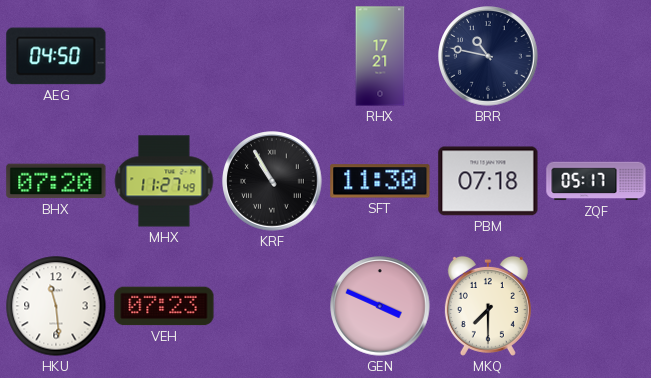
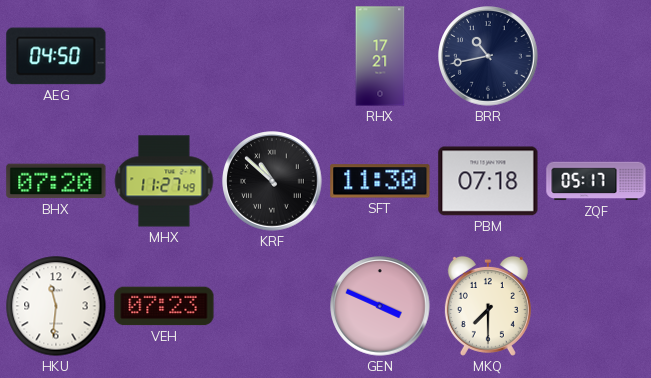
BRR: 10:47 -> 10:43
KRF: 10:55 -> 10:52
HKU: 11:29 -> 11:31
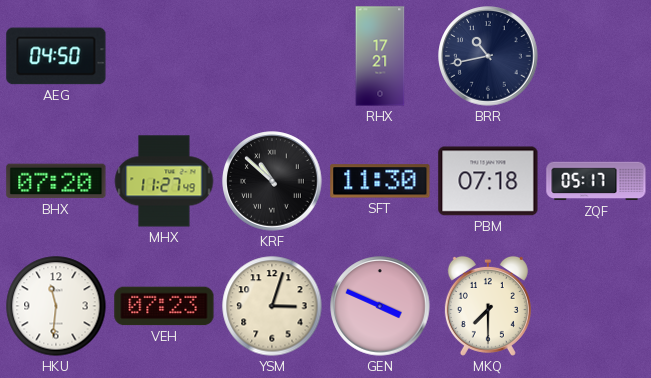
YSM: none -> 3:03
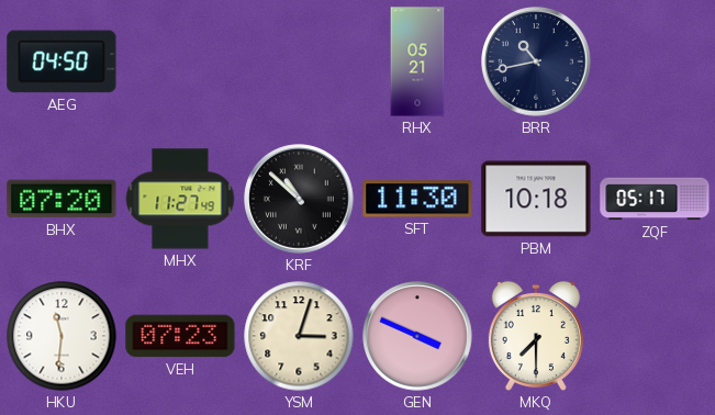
RHX: 17:21 -> 05:21
PBM: 07:18 -> 10:18
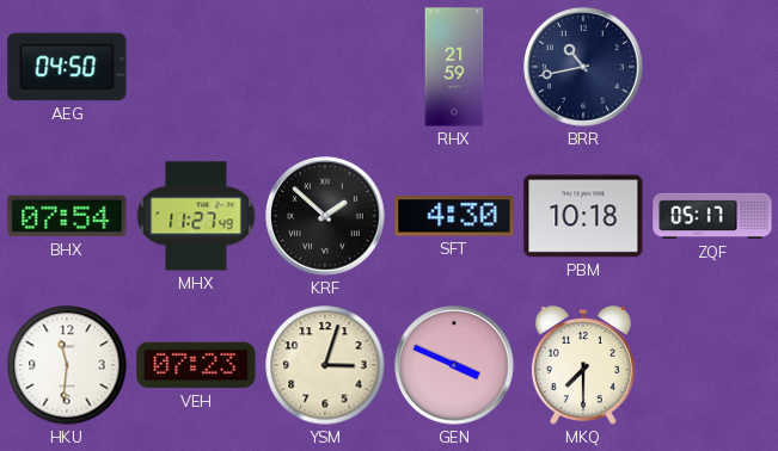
RHX: 05:21 -> 21:59
BHX: 07:20 -> 07:54
KRF: 10:52 -> 1:52
SFT: 11:30 -> 4:30
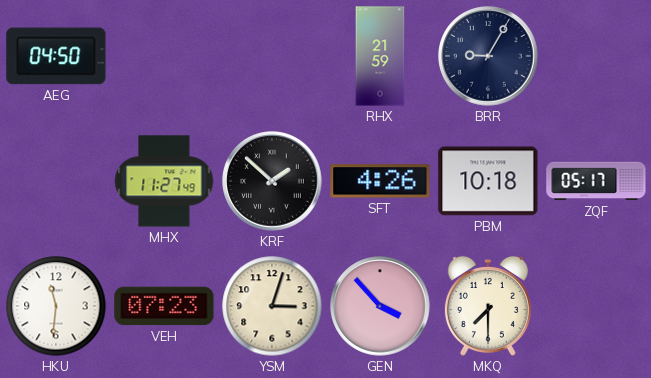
BRR: 10:43 -> 9:05
BHX: 07:54 -> none
SFT: 4:30 -> 4:26
GEN: 3:49 -> 3:53
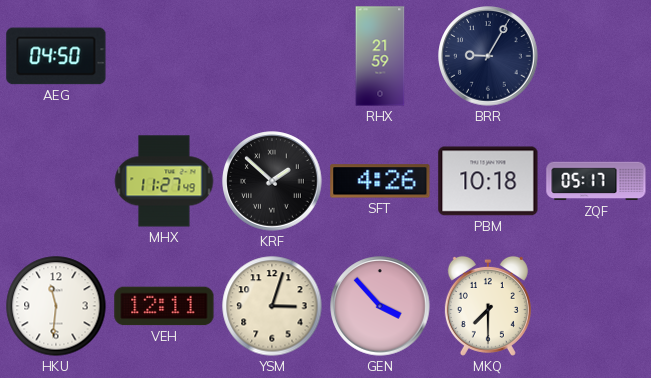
VEH: 07:23 -> 12:11
